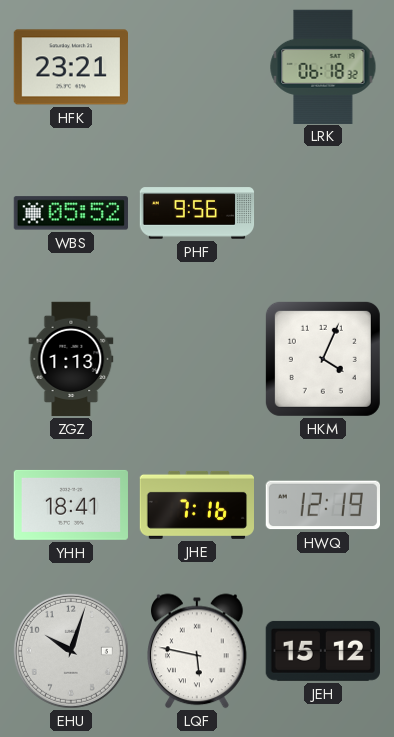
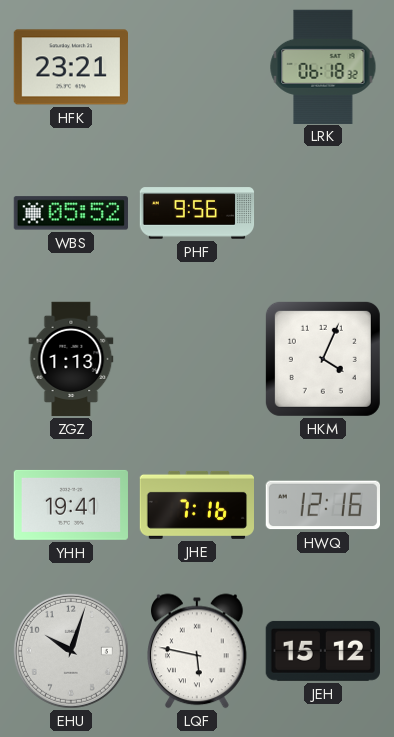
YHH: 18:41 -> 19:41
HWQ: 12:19 -> 12:16
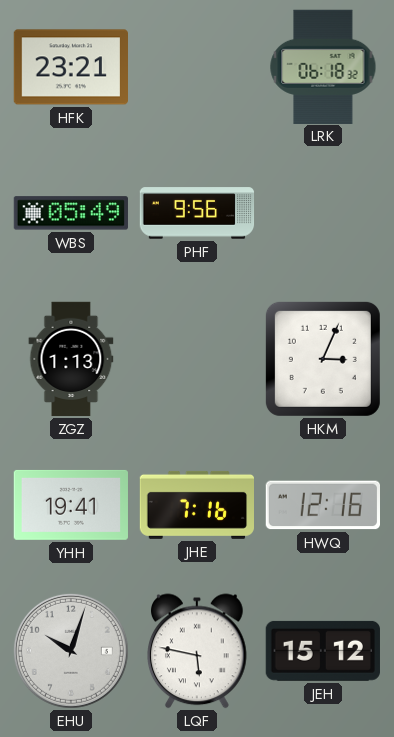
WBS: 05:52 -> 05:49
HKM: 4:04 -> 3:04
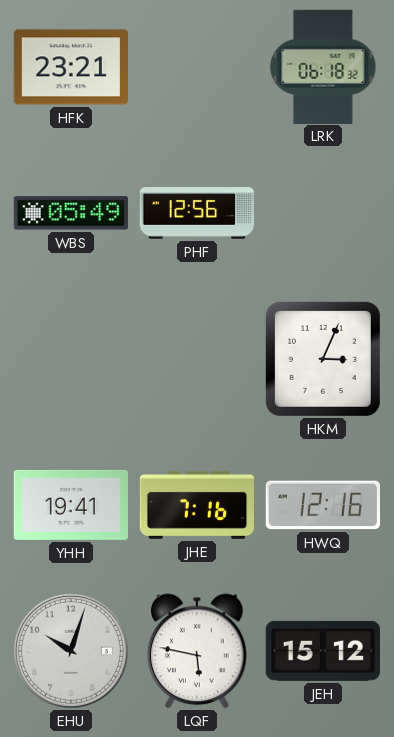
PHF: 9:56 -> 12:56
ZGZ: 1:13 -> none
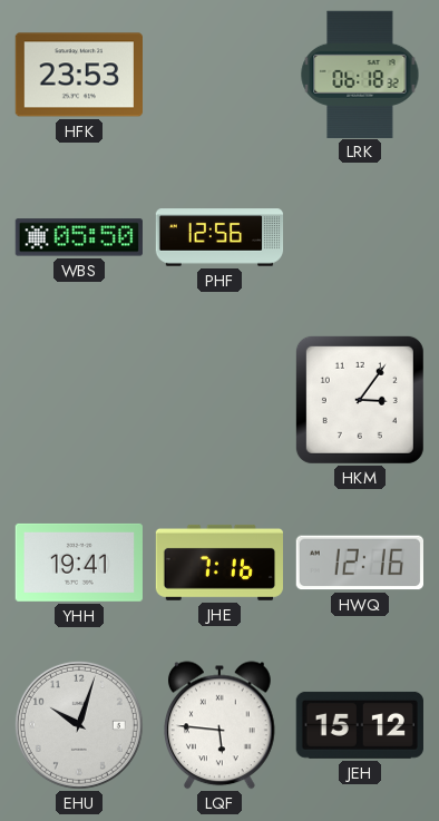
HFK: 23:21 -> 23:53
WBS: 05:49 -> 05:50
HKM: 3:04 -> 3:06
LQF: 5:47 -> 5:46
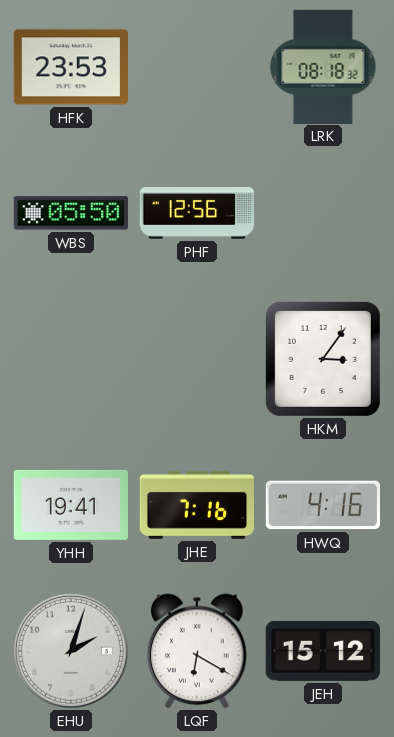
LRK: 06:18 -> 08:18
HWQ: 12:16 -> 4:16
EHU: 10:03 -> 2:03
LQF: 5:46 -> 6:20
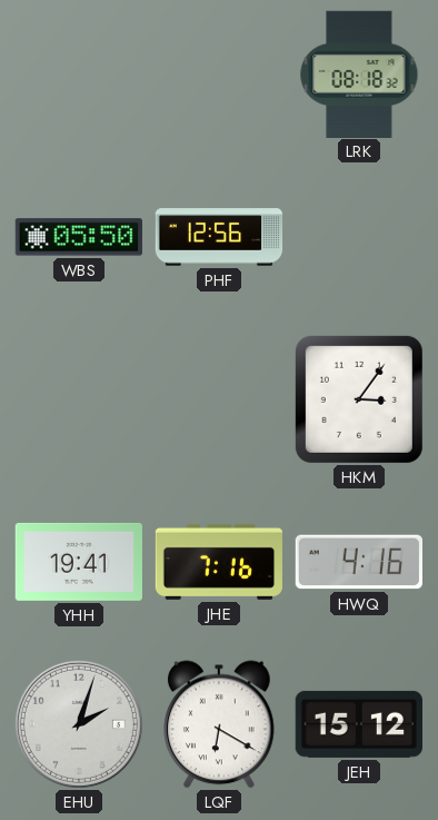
HFK: 23:53 -> none
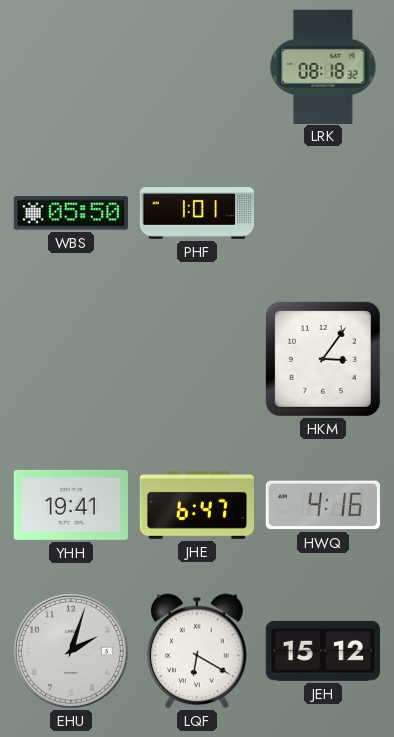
PHF: 12:56 -> 1:01
JHE: 7:16 -> 6:47
